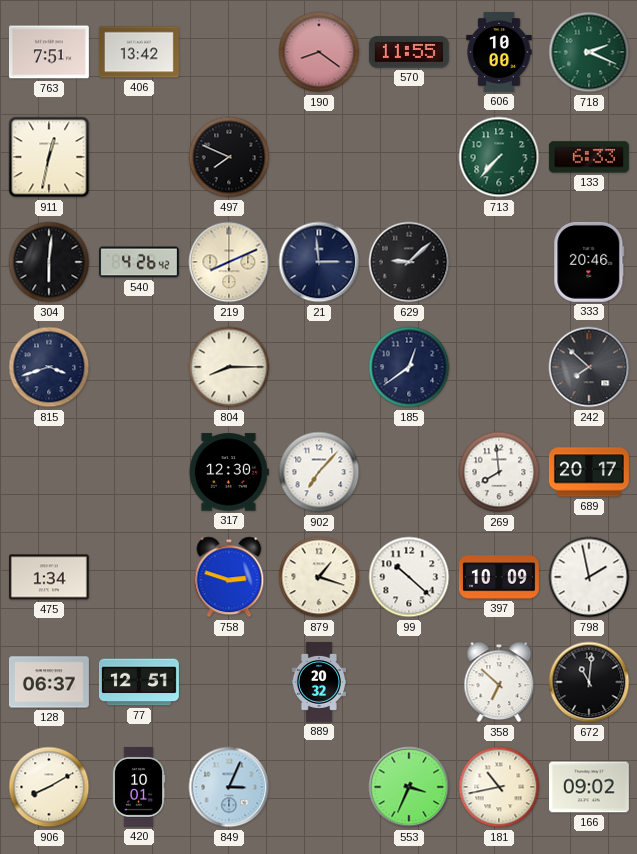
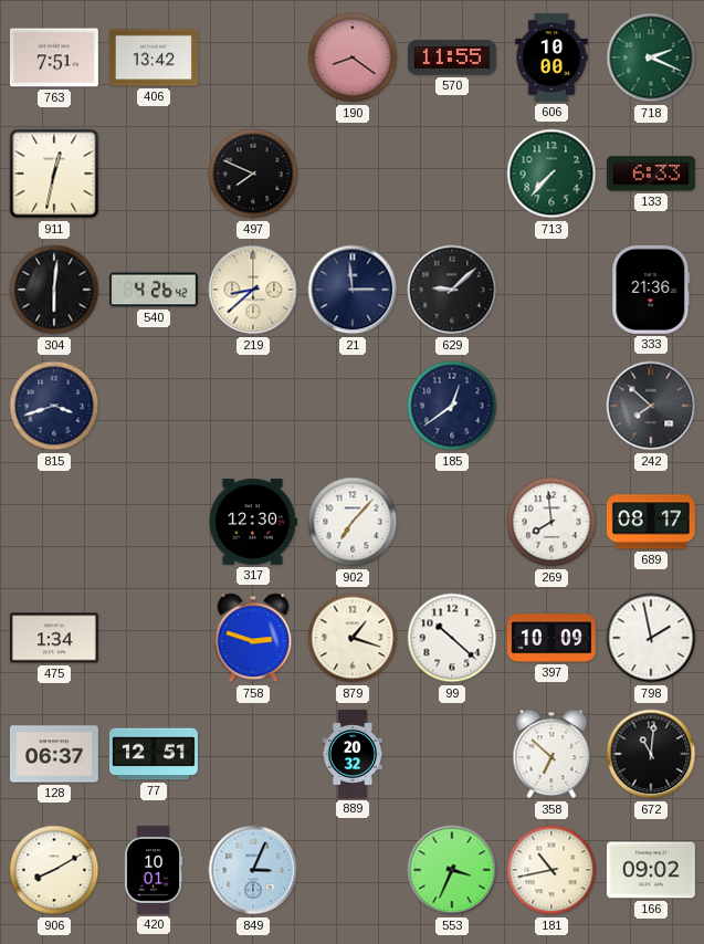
219: 8:11 -> 8:38
333: 20:46 -> 21:36
804: 8:15 -> none
689: 20:17 -> 08:17
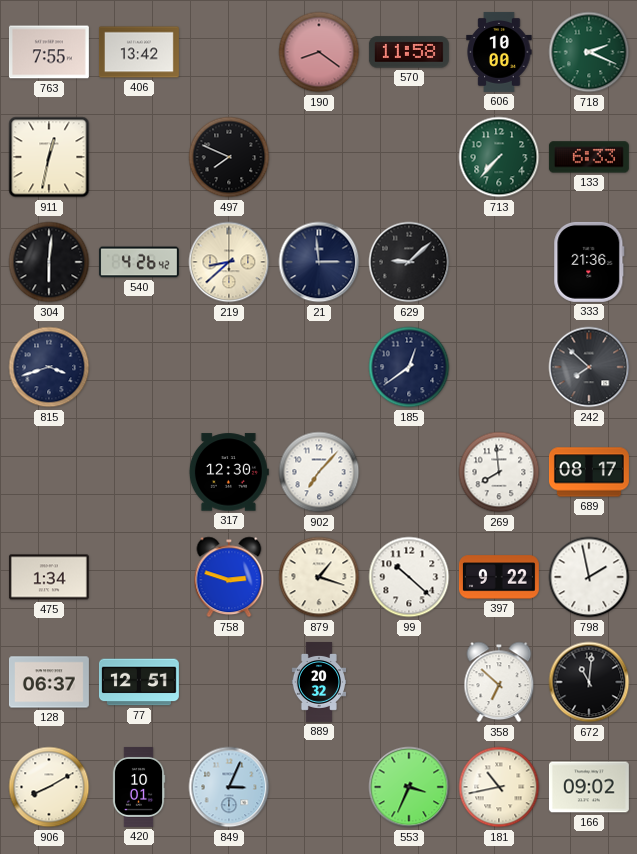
763: 7:51 -> 7:55
570: 11:55 -> 11:58
397: 10:09 -> 9:22
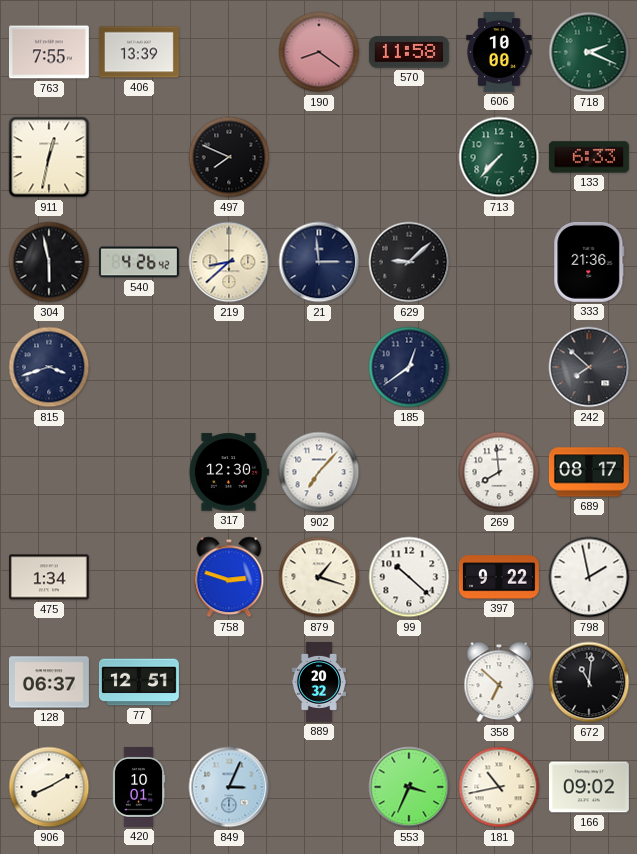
406: 13:42 -> 13:39
304: 6:01 -> 5:58
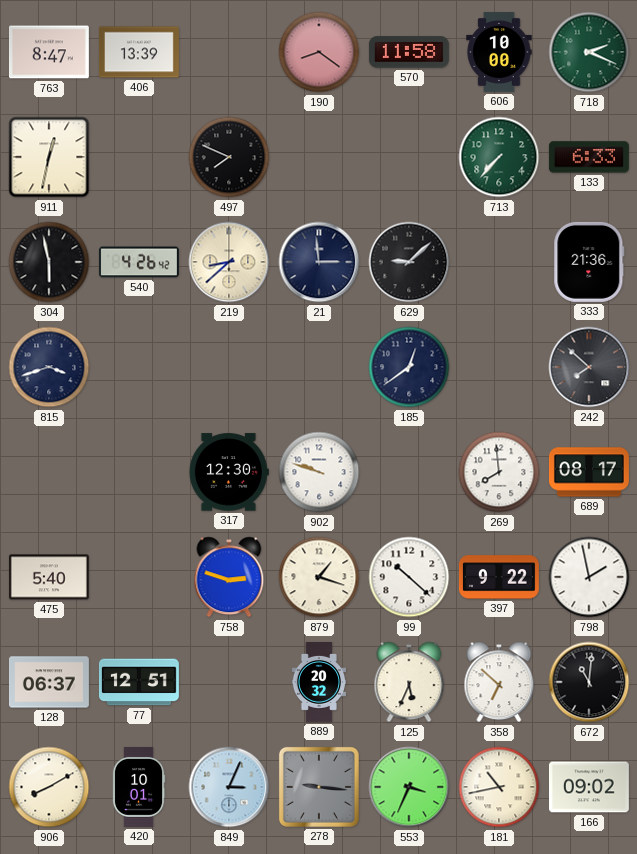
763: 7:55 -> 8:47
902: 7:07 -> 9:48
475: 1:34 -> 5:40
125: none -> 5:34
278: none -> 9:16
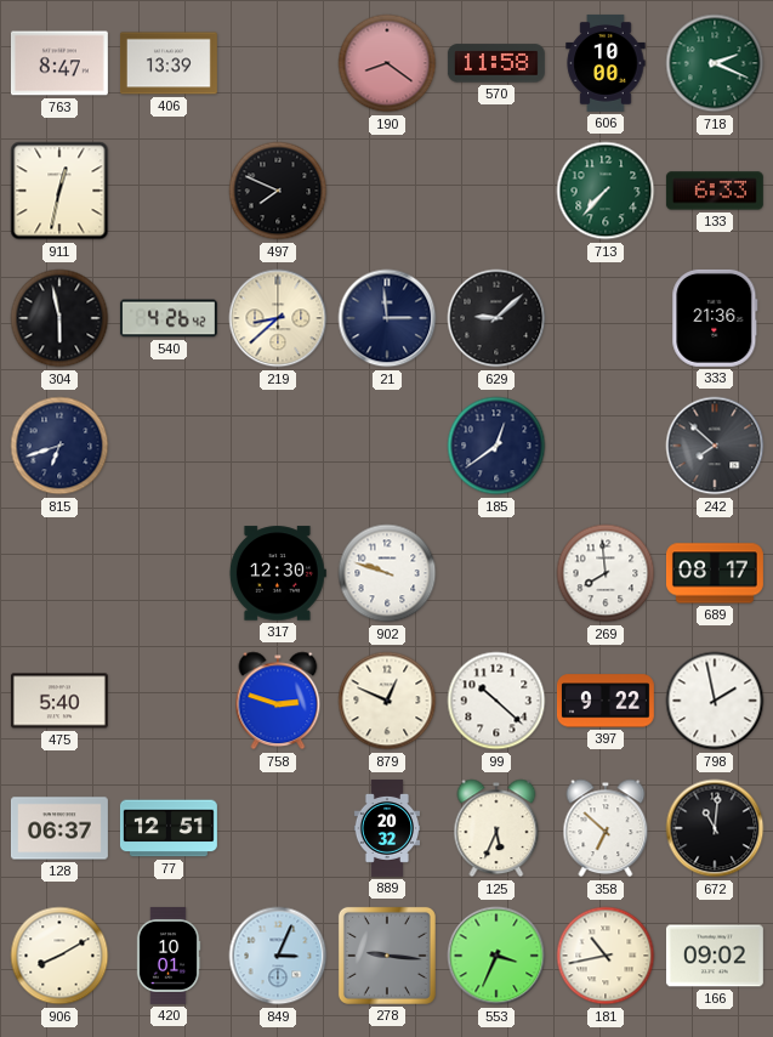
815: 3:42 -> 6:42
879: 1:18 -> 12:49
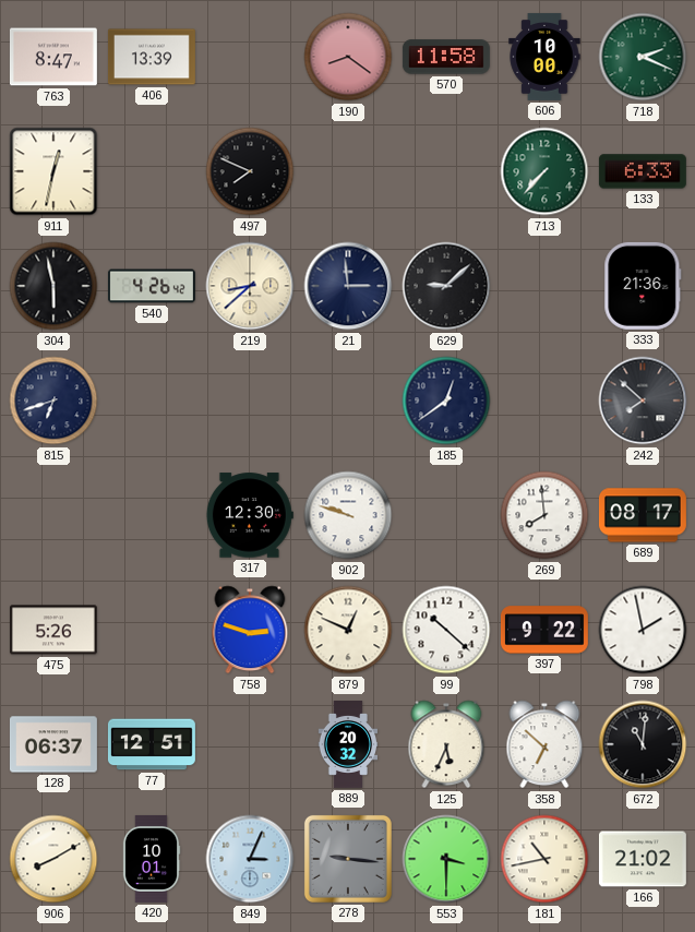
475: 5:40 -> 5:26
553: 3:34 -> 3:30
166: 09:02 -> 21:02
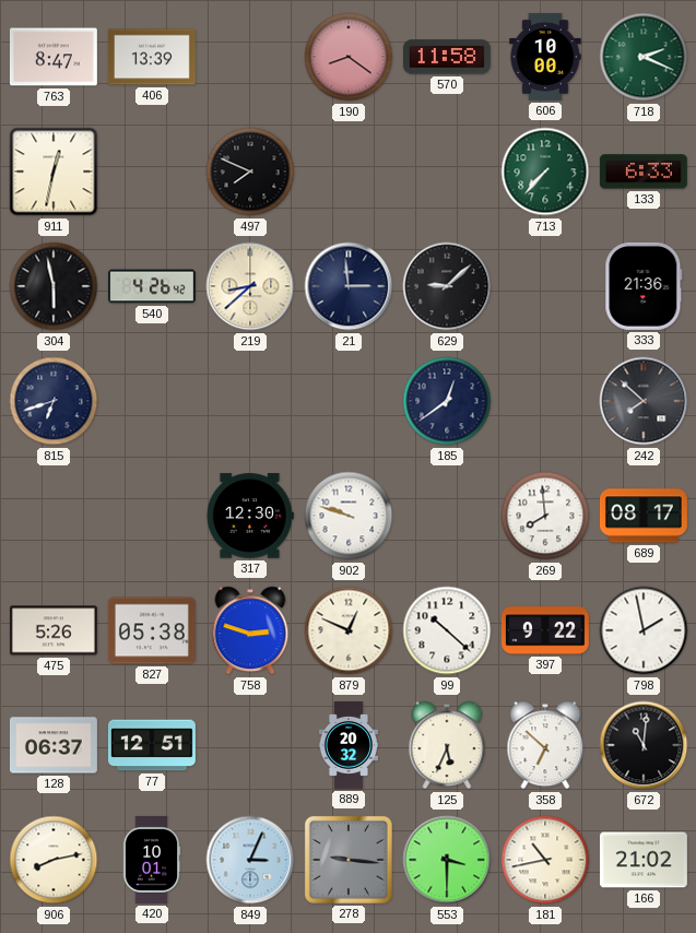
827: none -> 05:38
906: 8:10 -> 8:13
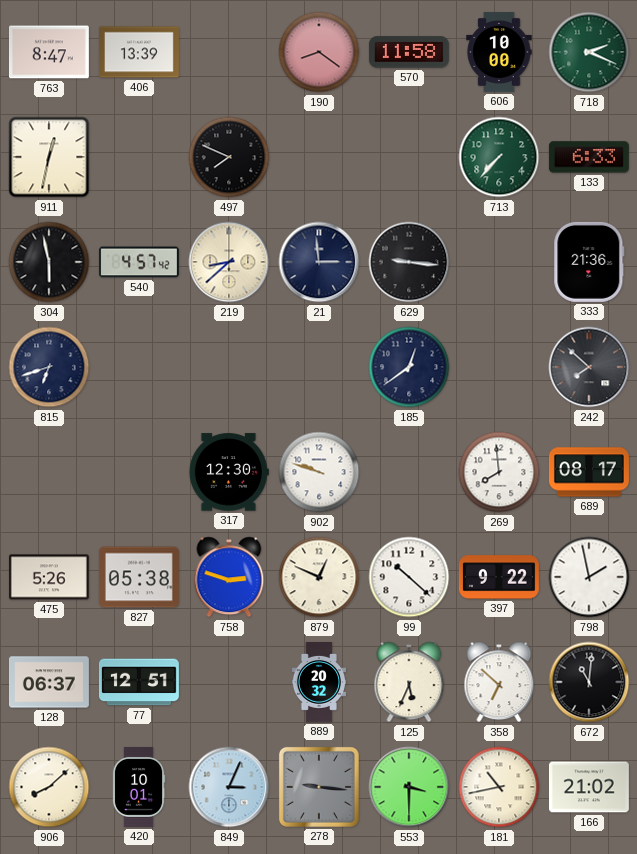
540: 4:26 -> 4:57
629: 9:08 -> 9:16
906: 8:13 -> 8:08
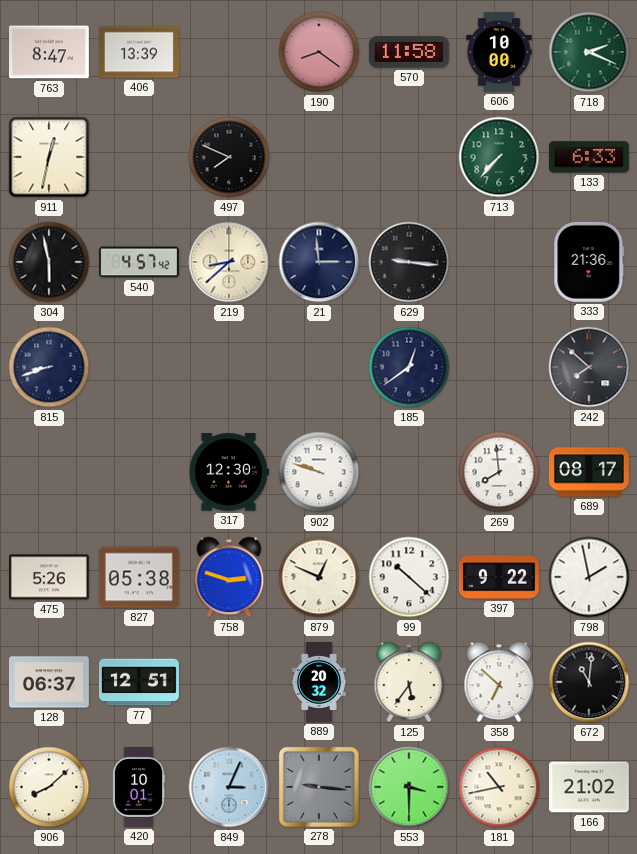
815: 6:42 -> 8:42
125: 5:34 -> 5:36
